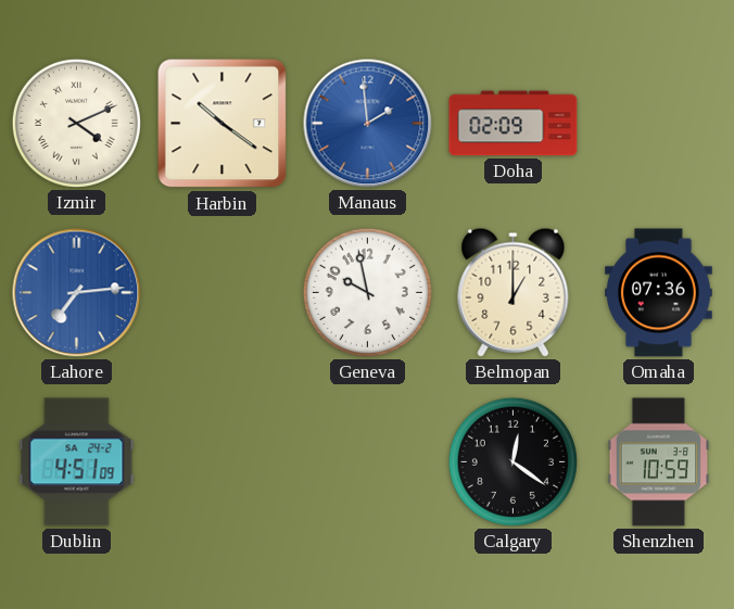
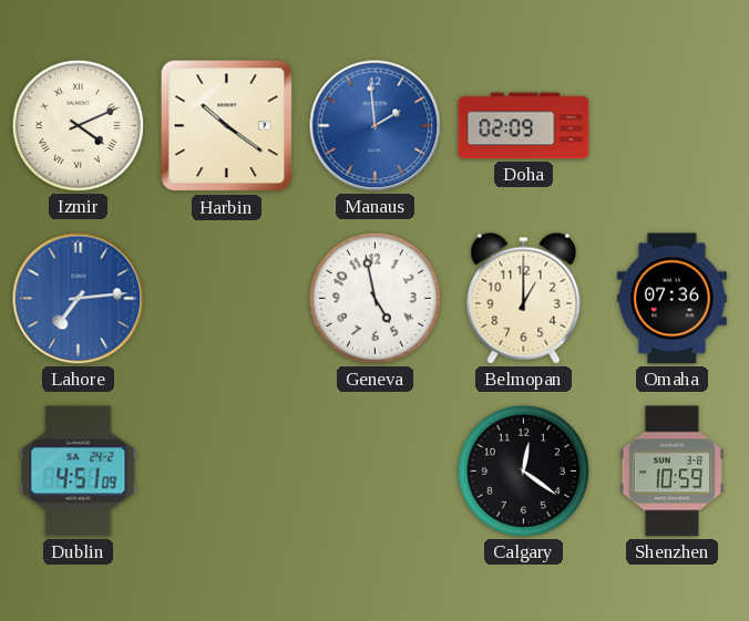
Geneva: 9:58 -> 4:58
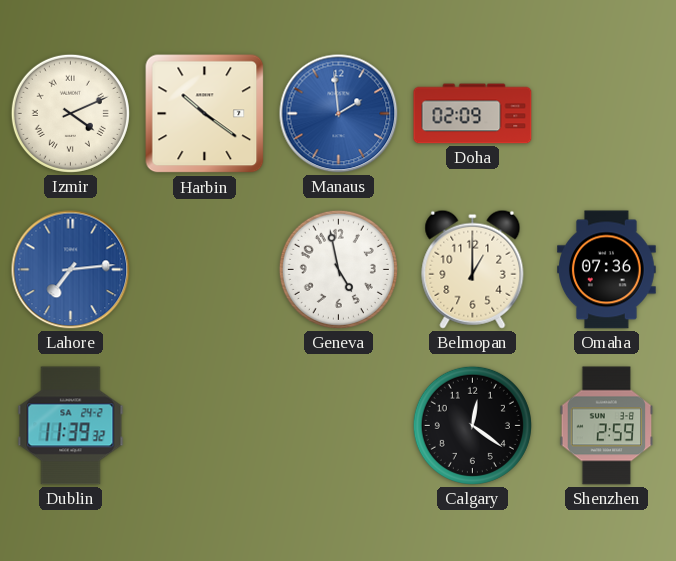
Dublin: 4:51 -> 11:39
Shenzhen: 10:59 -> 2:59
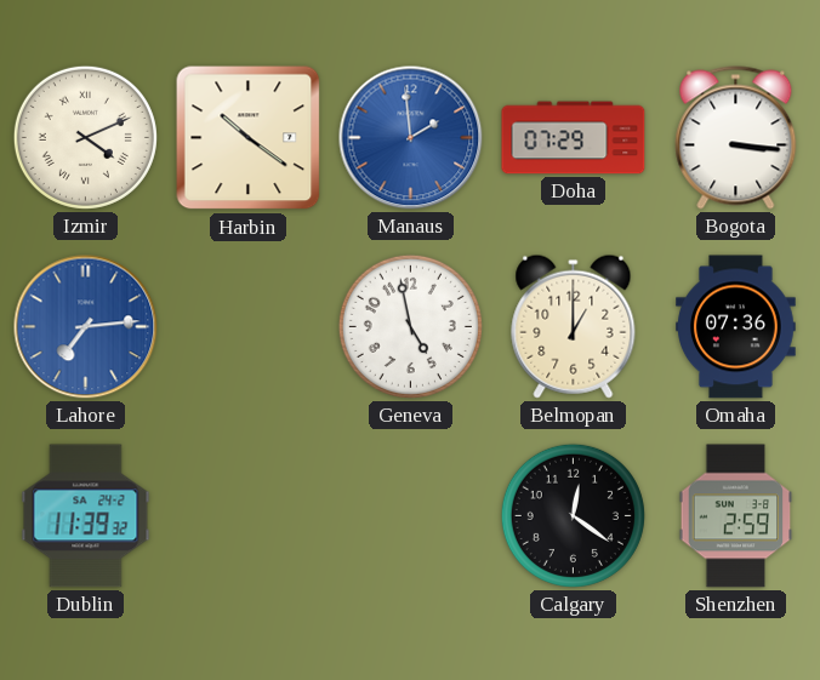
Doha: 02:09 -> 07:29
Bogota: none -> 3:16
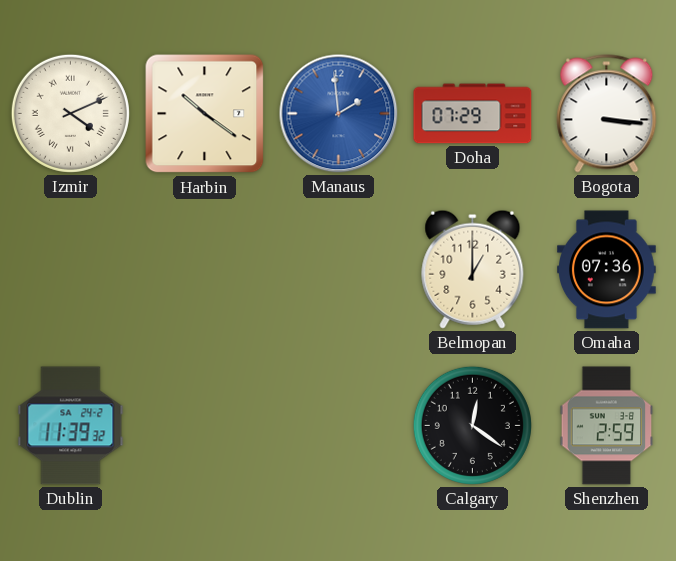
Lahore: 7:14 -> none
Geneva: 4:58 -> none
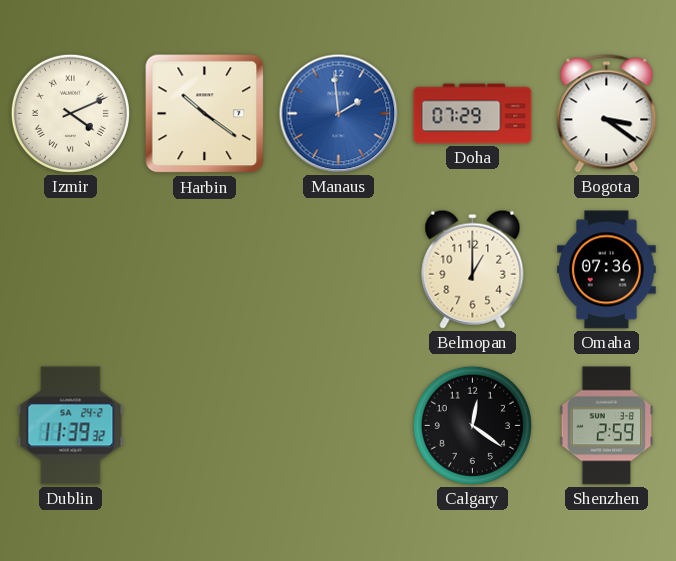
Bogota: 3:16 -> 3:21
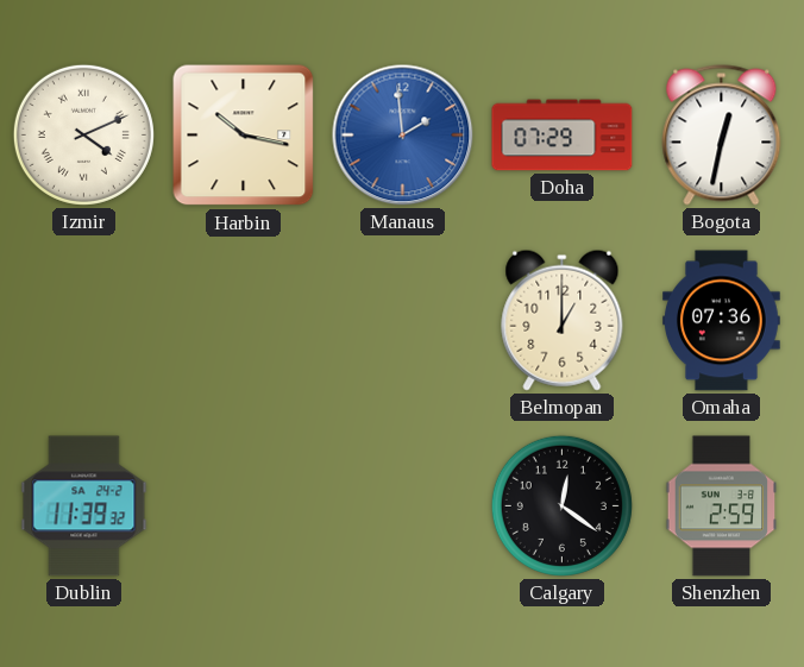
Harbin: 10:21 -> 10:17
Bogota: 3:21 -> 12:32
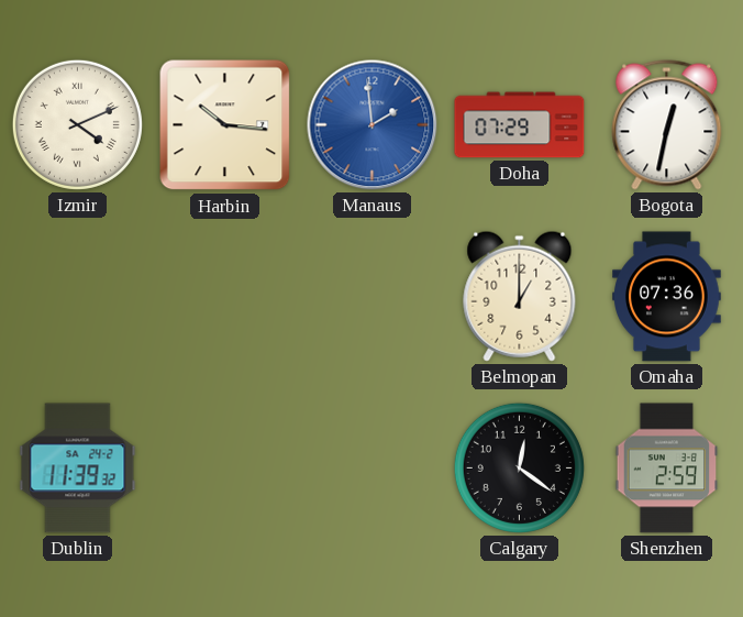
Harbin: 10:17 -> 10:16
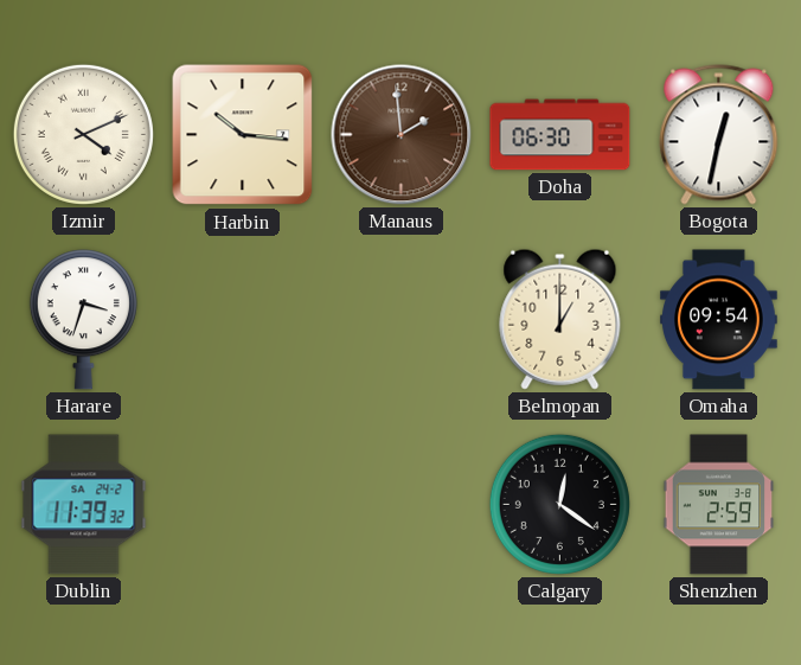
Manaus dial: blue -> brown
Doha: 07:29 -> 06:30
Harare: none -> 3:33
Omaha: 07:36 -> 09:54
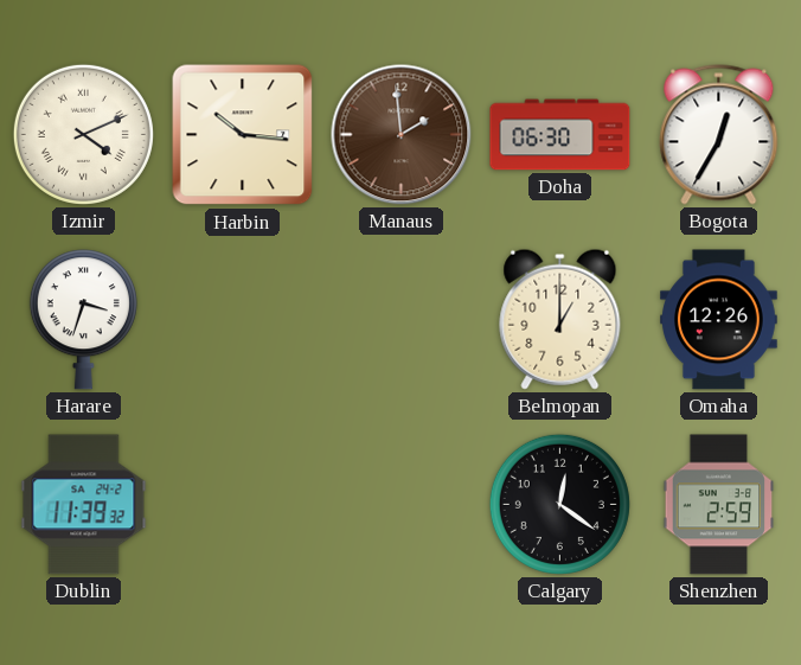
Bogota: 12:32 -> 12:35
Omaha: 09:54 -> 12:26
